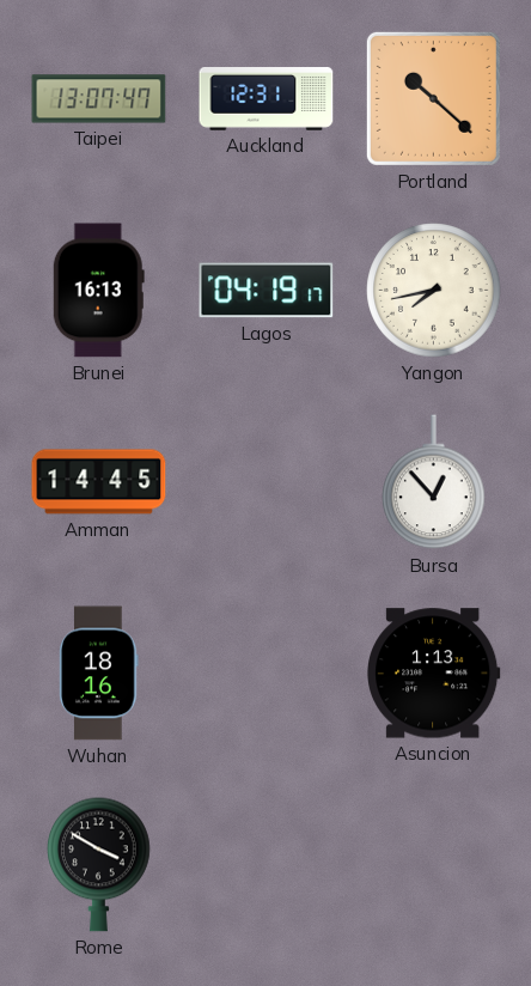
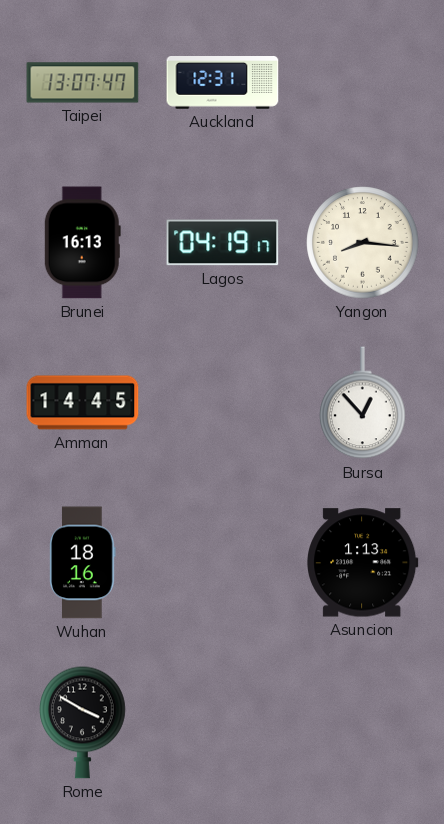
Portland: 10:22 -> none
Yangon: 7:43 -> 8:16
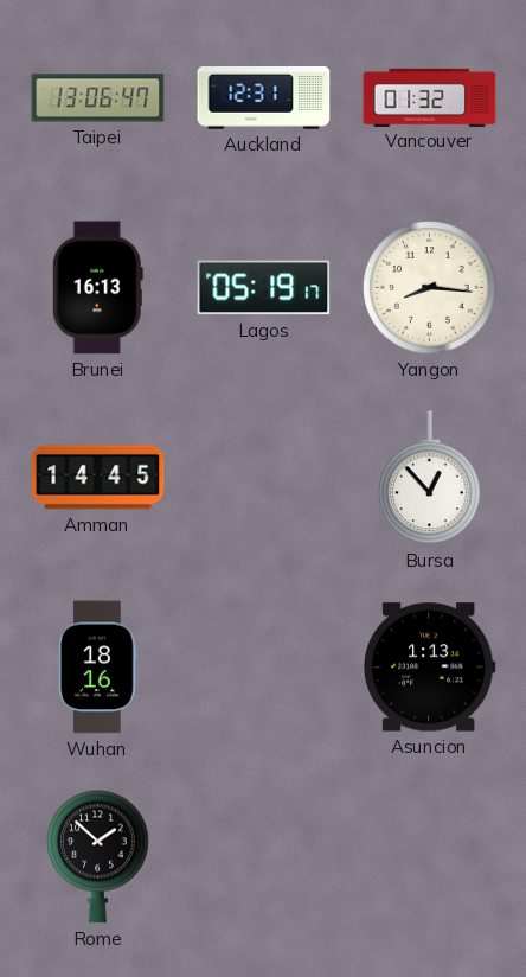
Taipei: 13:07 -> 13:06
Vancouver: none -> 01:32
Lagos: 04:19 -> 05:19
Rome: 3:50 -> 1:52
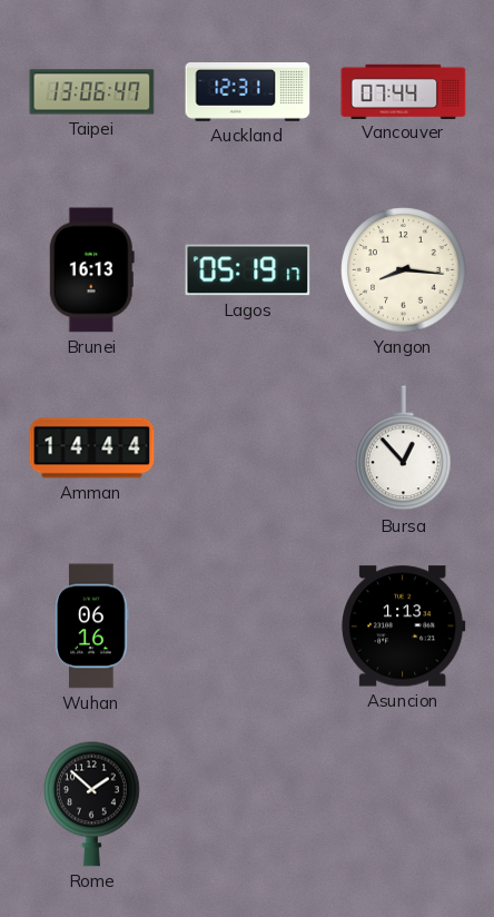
Vancouver: 01:32 -> 07:44
Amman: 14:45 -> 14:44
Wuhan: 18:16 -> 06:16
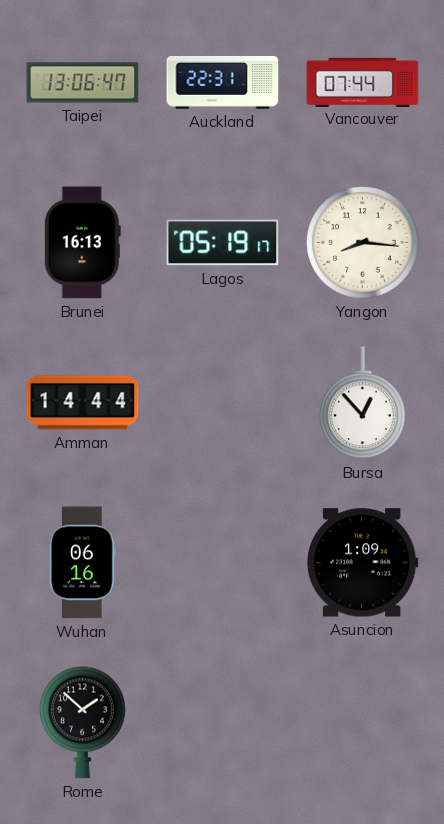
Auckland: 12:31 -> 22:31
Asuncion: 1:13 -> 1:09
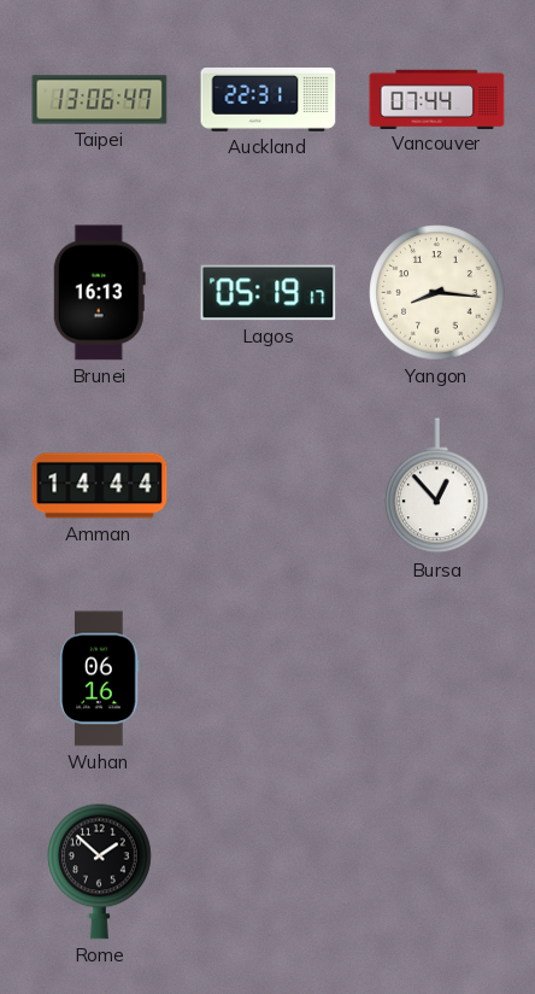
Asuncion: 1:09 -> none
